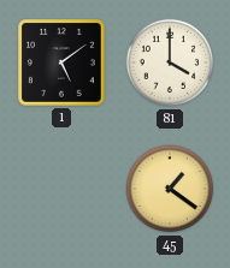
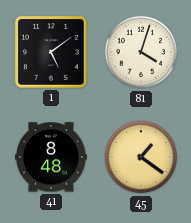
81: 4:00 -> 4:03
41: none -> 8:48
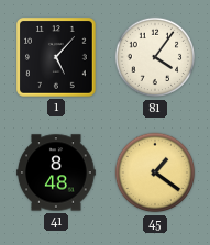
1: 5:09 -> 5:07
81: 4:03 -> 4:06
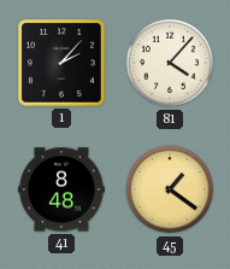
1: 5:07 -> 2:07
81: 4:06 -> 4:07
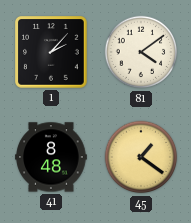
81: 4:07 -> 4:09
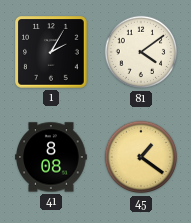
1: 2:07 -> 2:05
41: 8:48 -> 8:08
